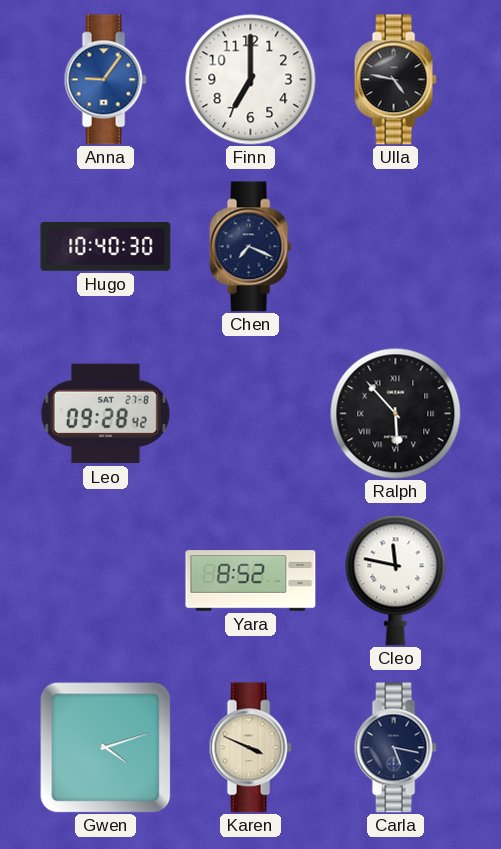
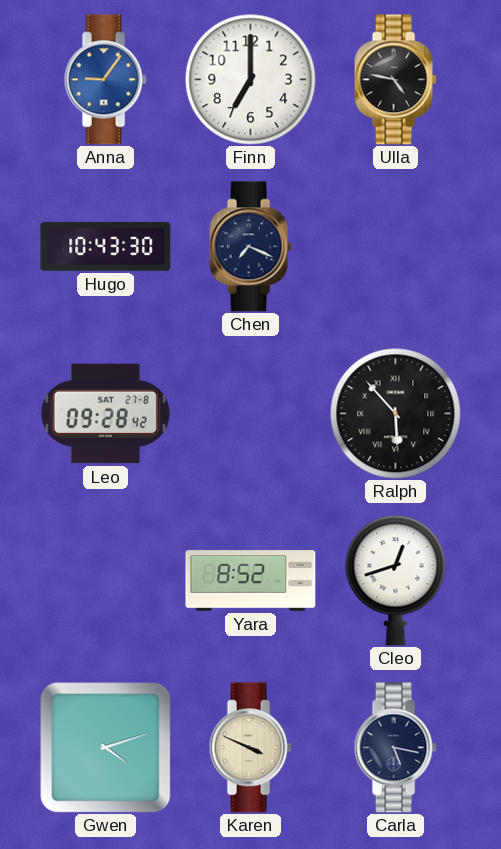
Hugo: 10:40 -> 10:43
Cleo: 11:47 -> 12:42
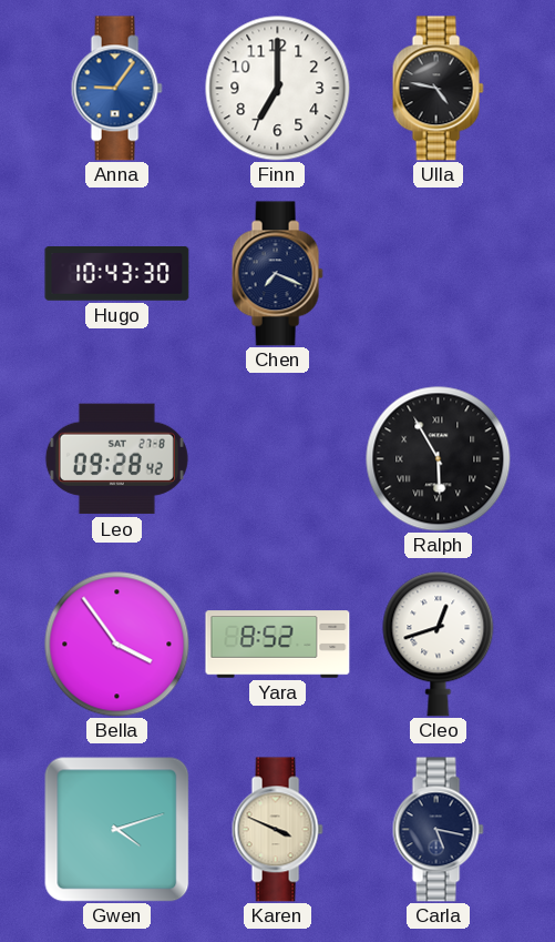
Ralph: 5:53 -> 5:55
Bella: none -> 3:54
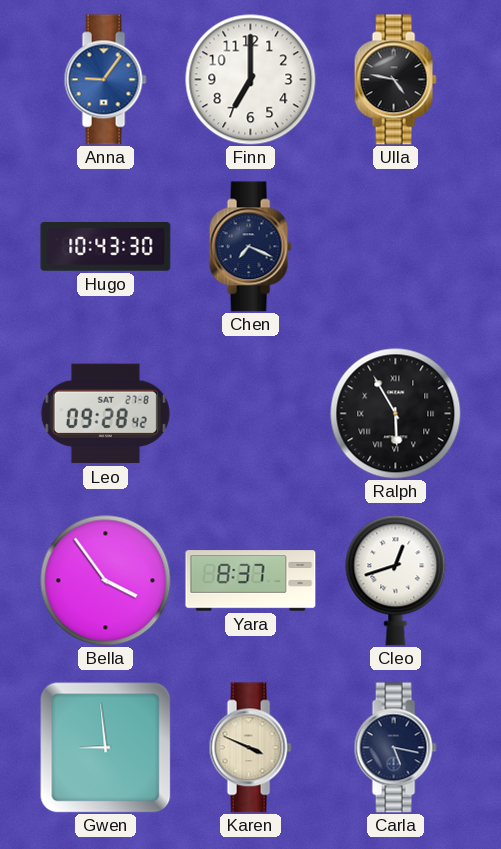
Yara: 8:52 -> 8:37
Gwen: 4:12 -> 8:59
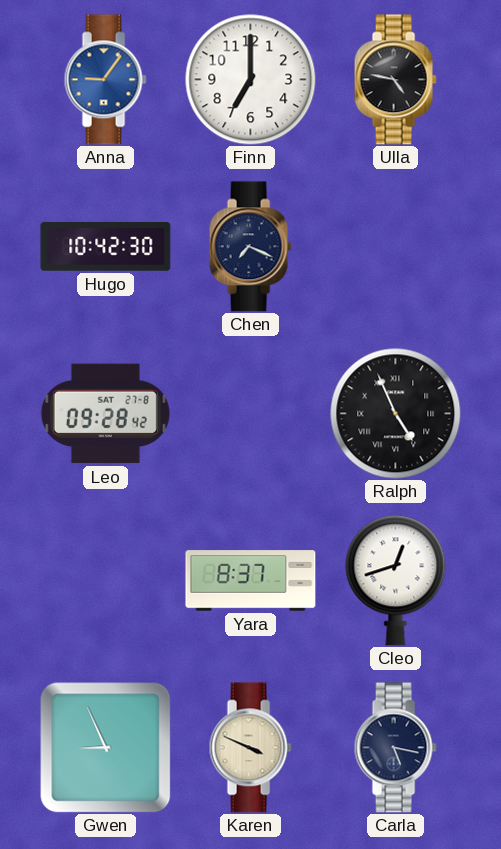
Hugo: 10:43 -> 10:42
Ralph: 5:55 -> 4:56
Bella: 3:54 -> none
Gwen: 8:59 -> 8:56
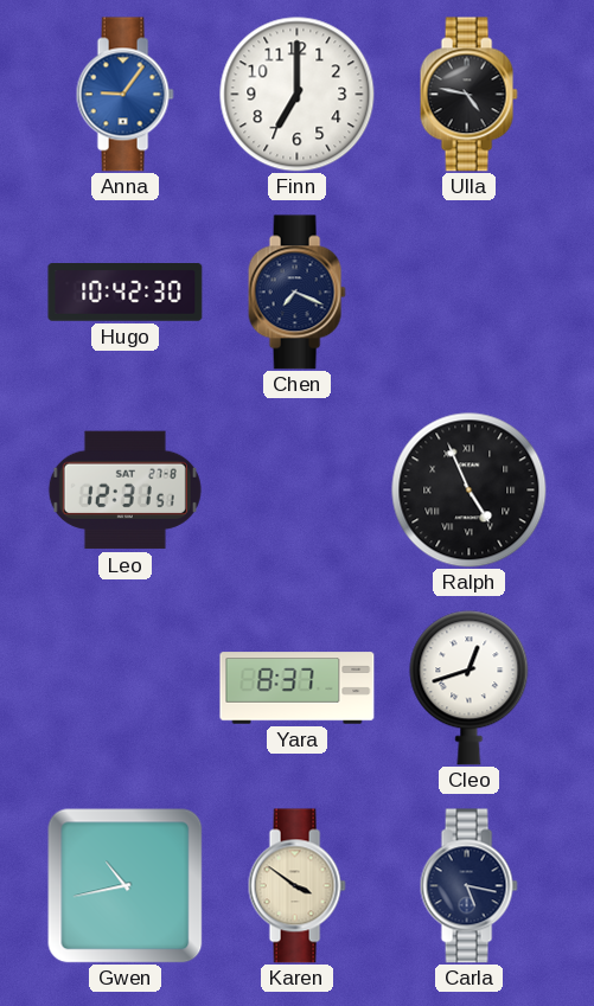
Leo: 09:28 -> 12:31
Gwen: 8:56 -> 10:43
Karen: 3:49 -> 3:51
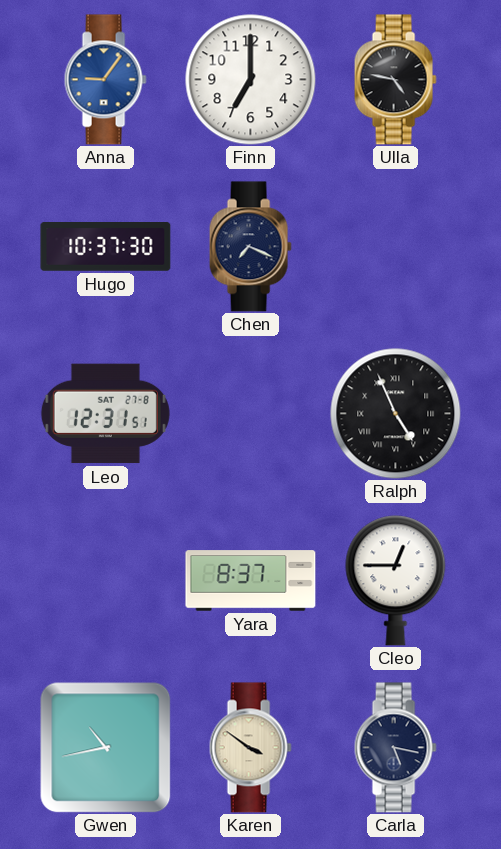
Hugo: 10:42 -> 10:37
Cleo: 12:42 -> 12:45
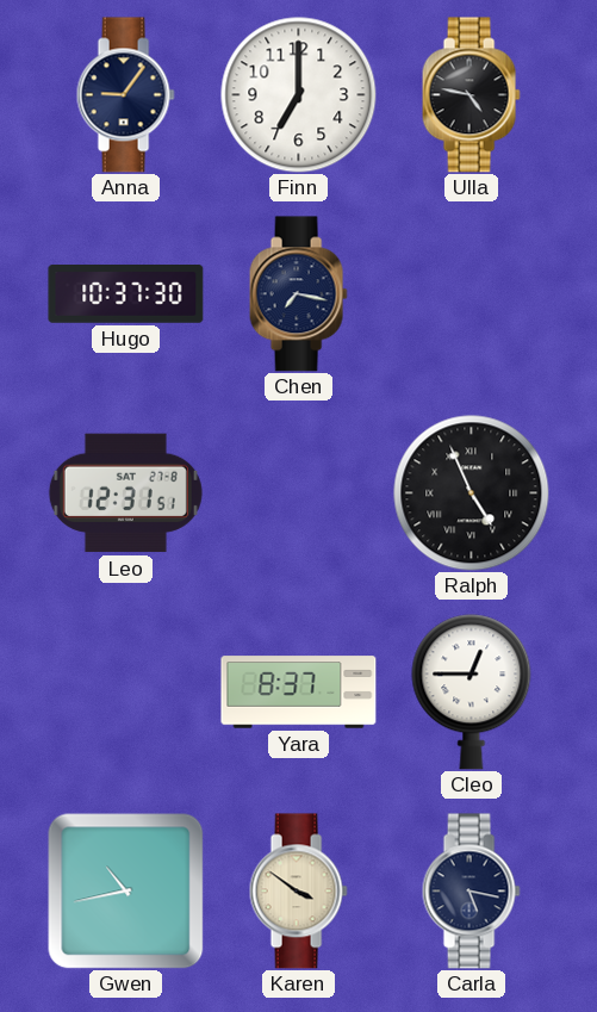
Anna dial: blue -> navy
Chen: 7:19 -> 7:17
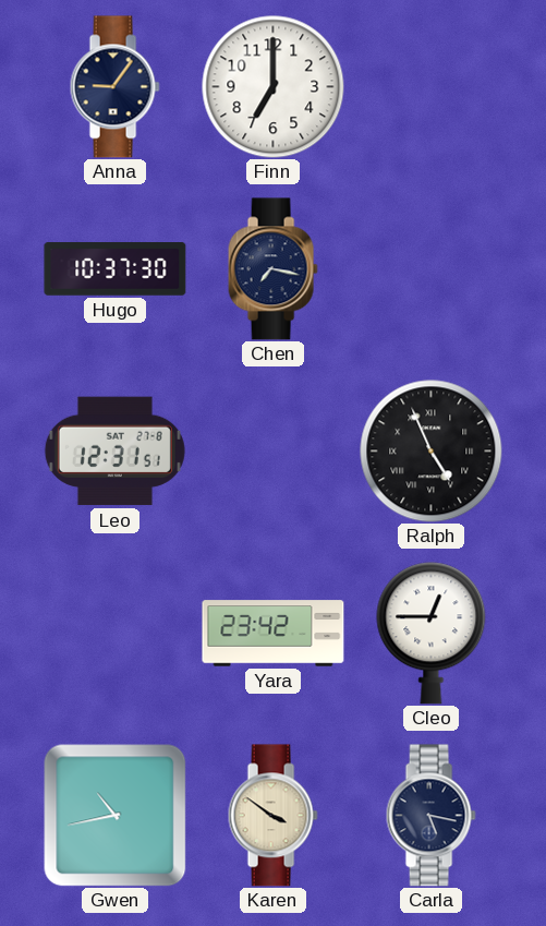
Ulla: 4:47 -> none
Yara: 8:37 -> 23:42
